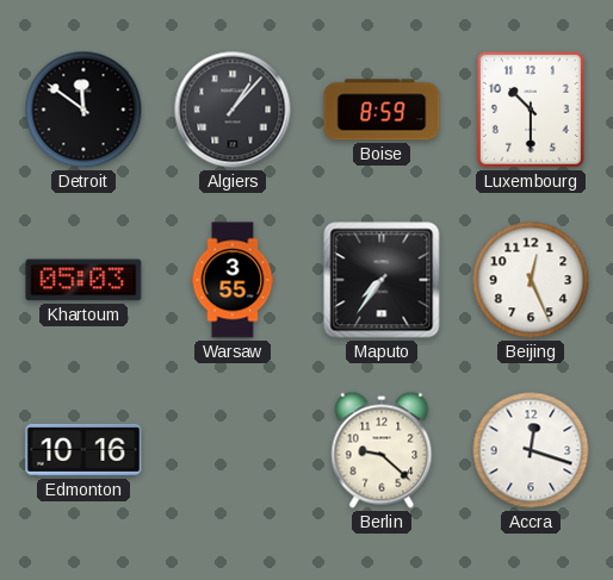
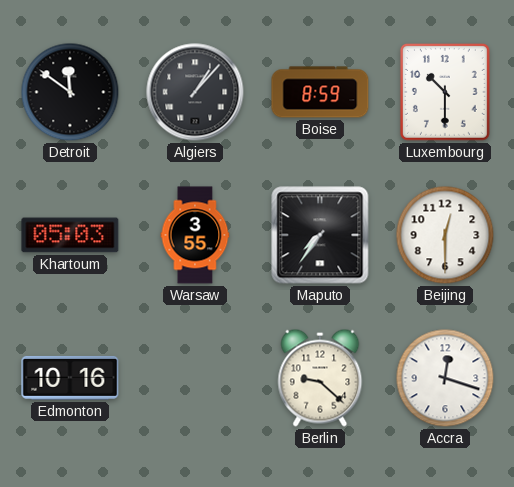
Beijing: 12:26 -> 12:30
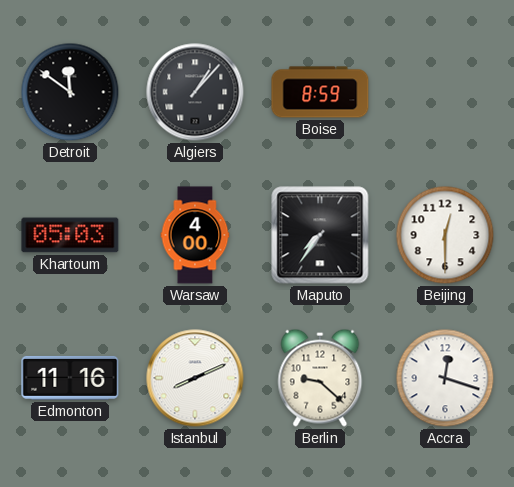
Luxembourg: 10:30 -> none
Warsaw: 3:55 -> 4:00
Edmonton: 10:16 -> 11:16
Istanbul: none -> 8:11
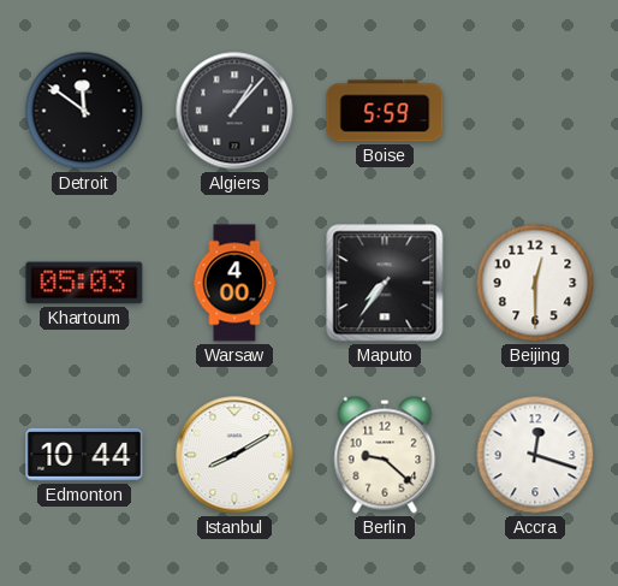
Boise: 8:59 -> 5:59
Edmonton: 11:16 -> 10:44
Istanbul: 8:11 -> 8:10
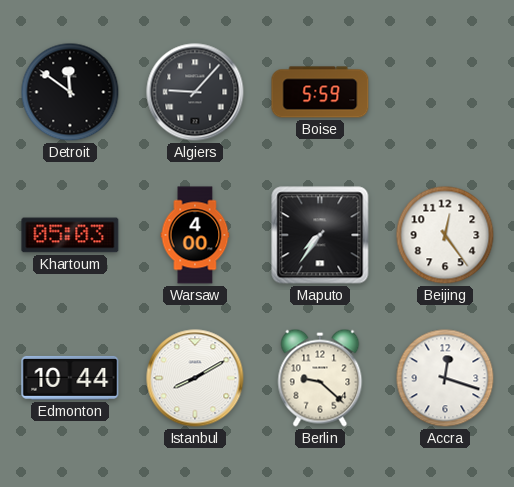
Algiers: 1:07 -> 9:07
Beijing: 12:30 -> 12:24
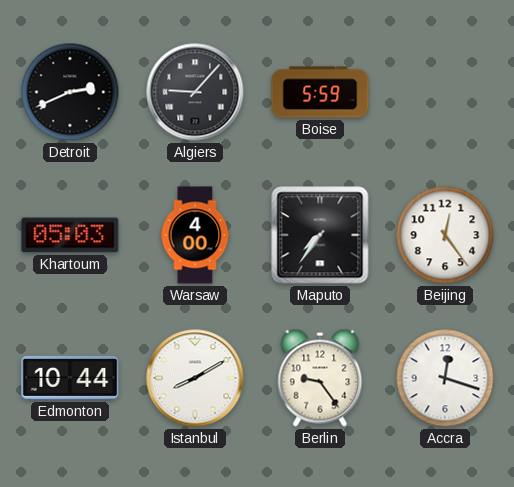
Detroit: 11:51 -> 2:41
Berlin: 9:22 -> 9:24
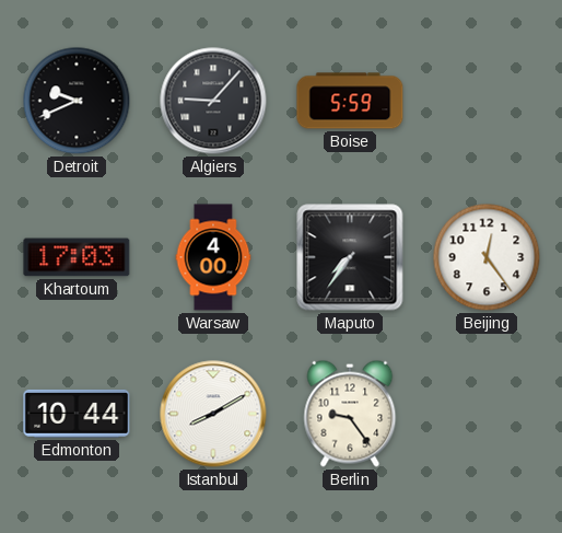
Detroit: 2:41 -> 9:41
Khartoum: 05:03 -> 17:03
Accra: 12:18 -> none
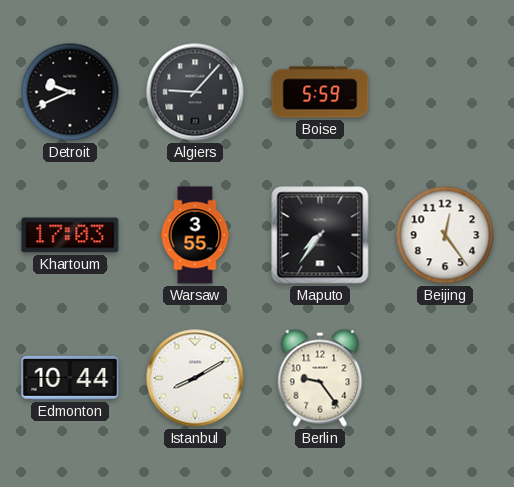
Warsaw: 4:00 -> 3:55
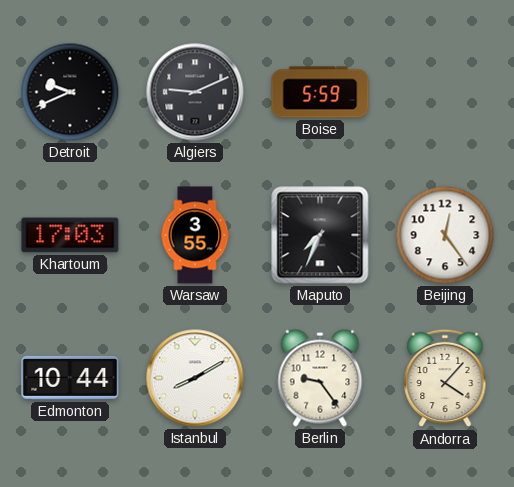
Algiers: 9:07 -> 9:11
Maputo: 7:36 -> 7:34
Andorra: none -> 4:07
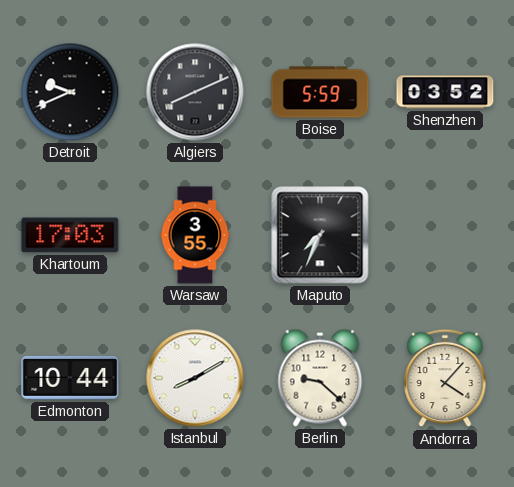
Algiers: 9:11 -> 8:11
Shenzhen: none -> 03:52
Beijing: 12:24 -> none
Berlin: 9:24 -> 9:22
